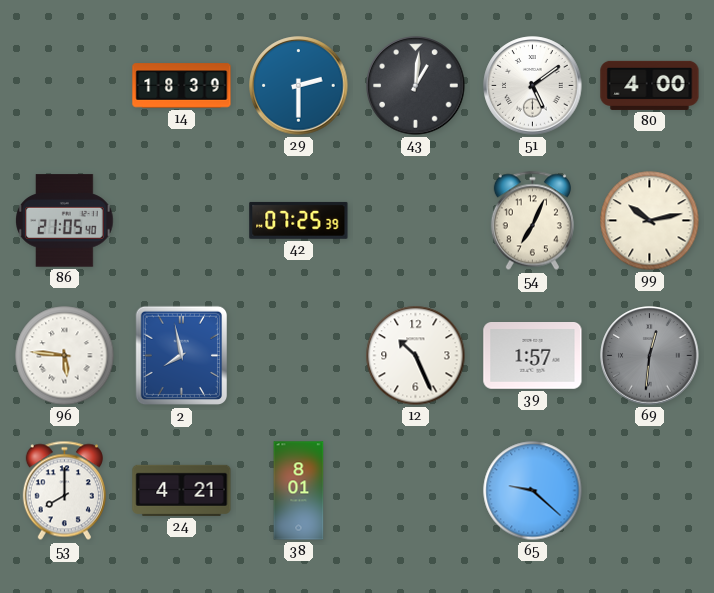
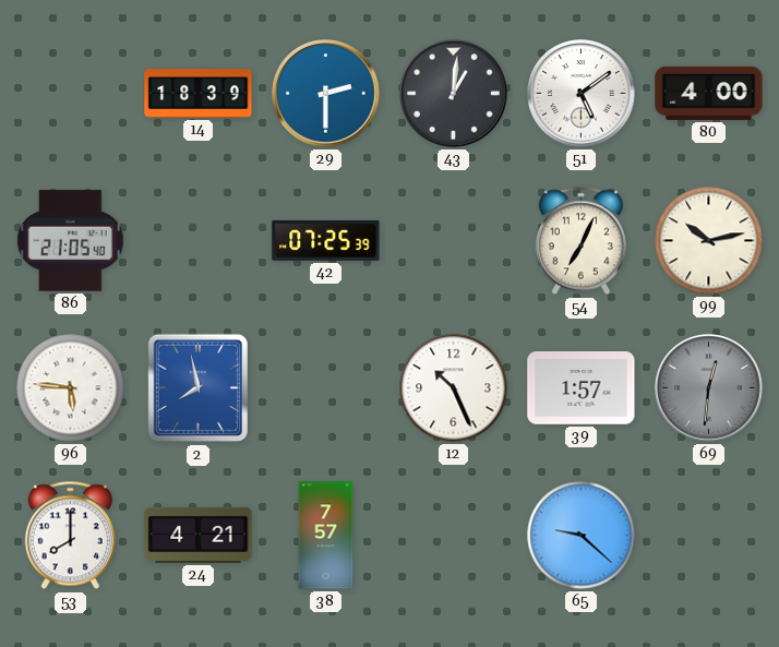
38: 8:01 -> 7:57
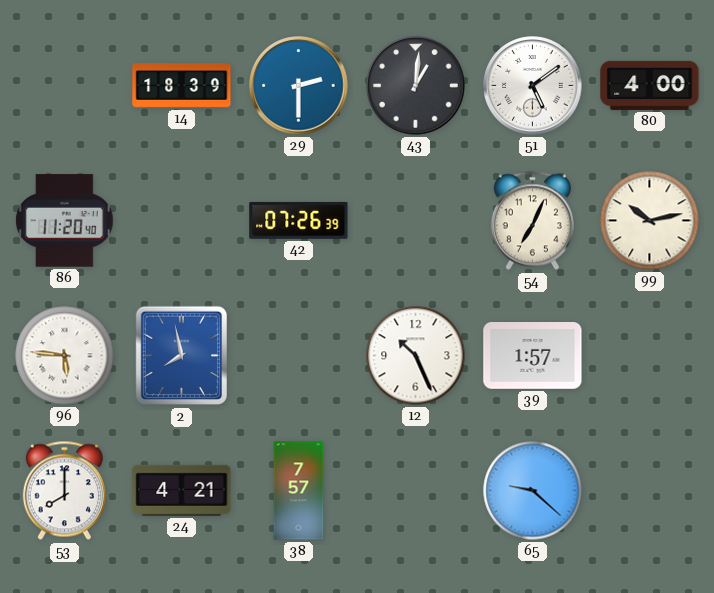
86: 21:05 -> 11:20
42: 07:25 -> 07:26
69: 12:31 -> none
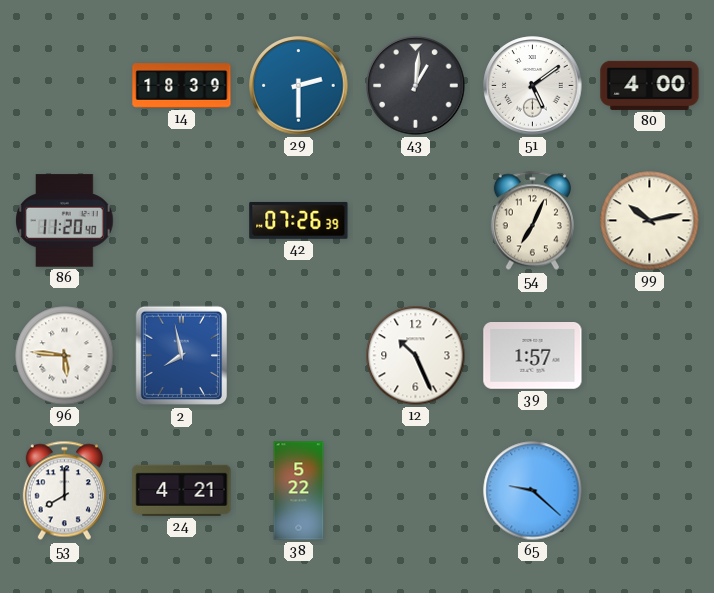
38: 7:57 -> 5:22
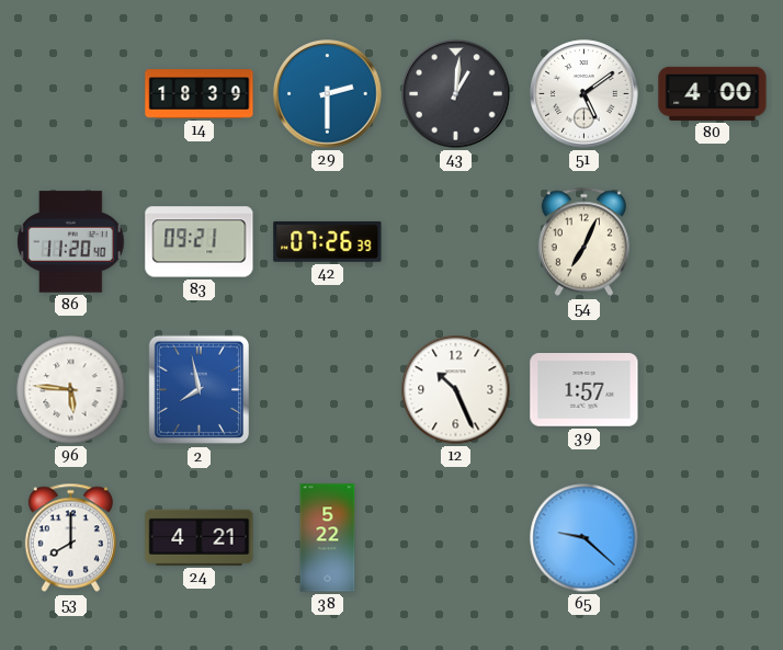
83: none -> 09:21
99: 10:13 -> none
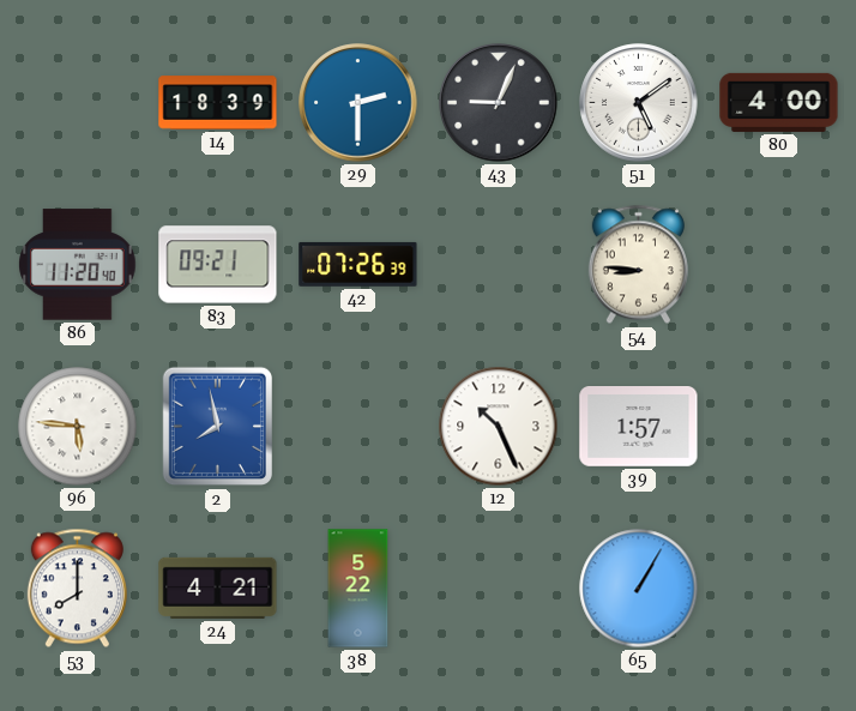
43: 1:01 -> 9:04
54: 7:04 -> 8:46
65: 9:22 -> 1:05
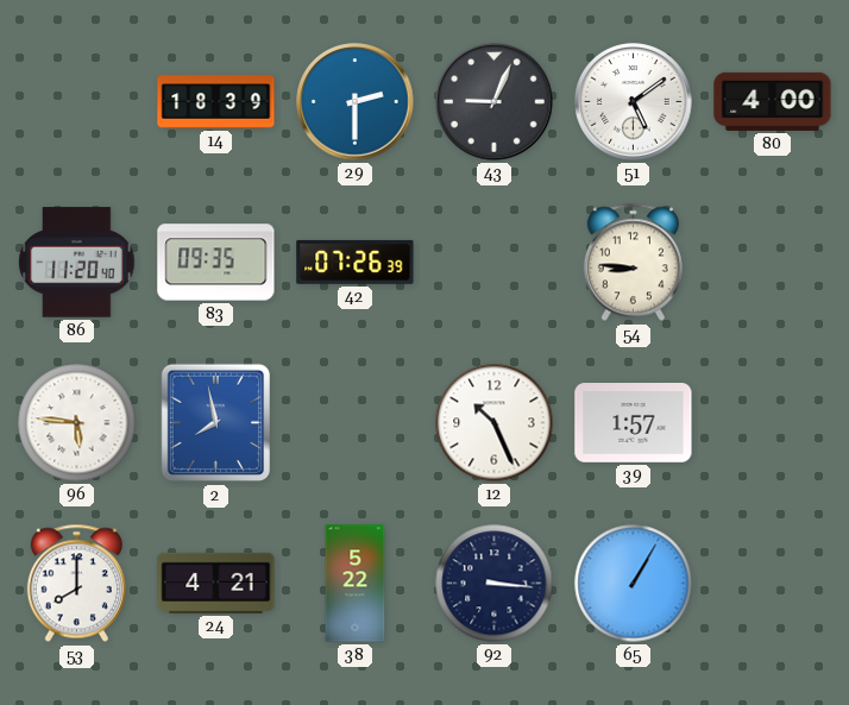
83: 09:21 -> 09:35
92: none -> 3:16
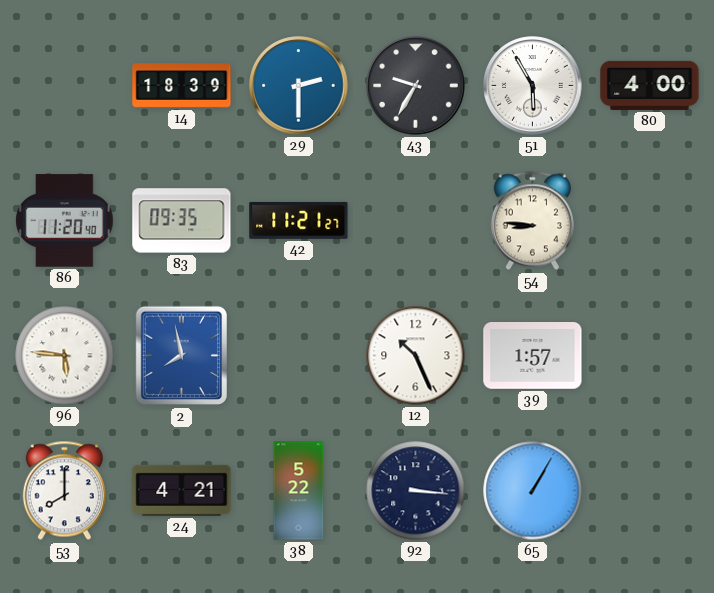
43: 9:04 -> 9:35
51: 5:09 -> 5:55
42: 07:26 -> 11:21
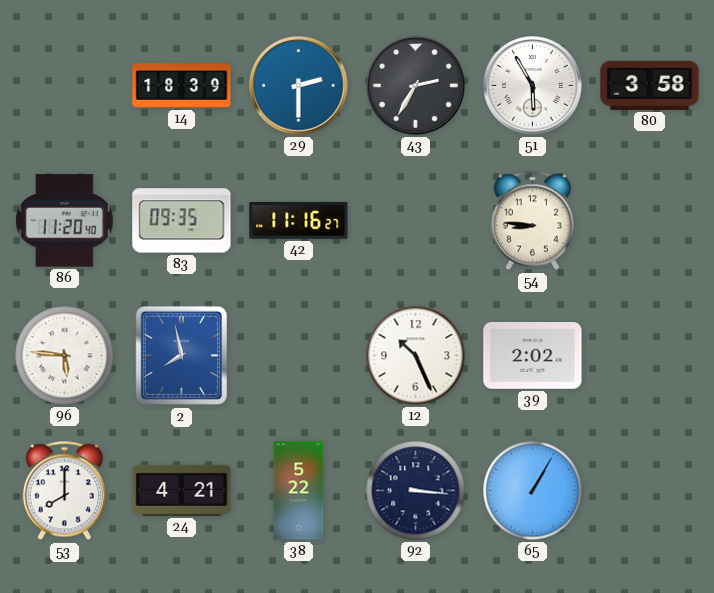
43: 9:35 -> 2:35
80: 4:00 -> 3:58
42: 11:21 -> 11:16
39: 1:57 -> 2:02
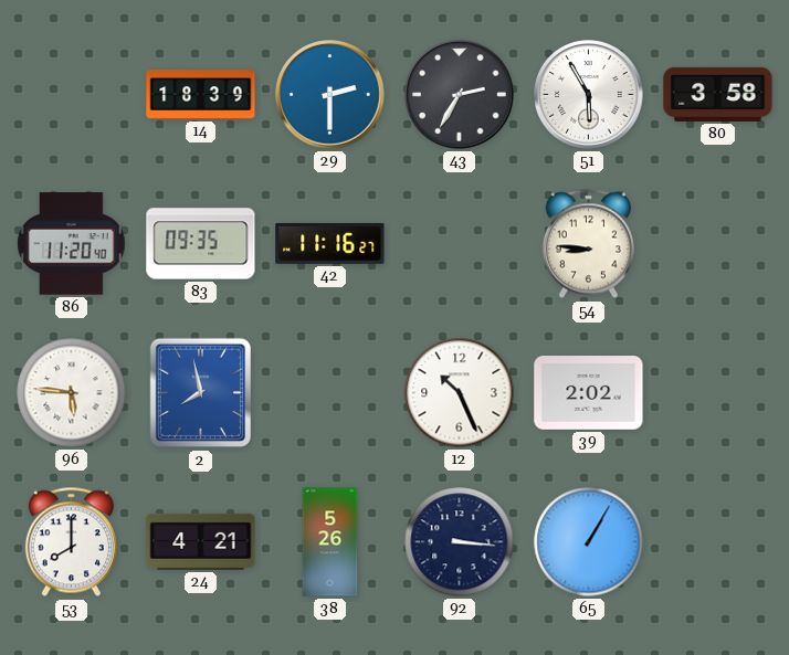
38: 5:22 -> 5:26
